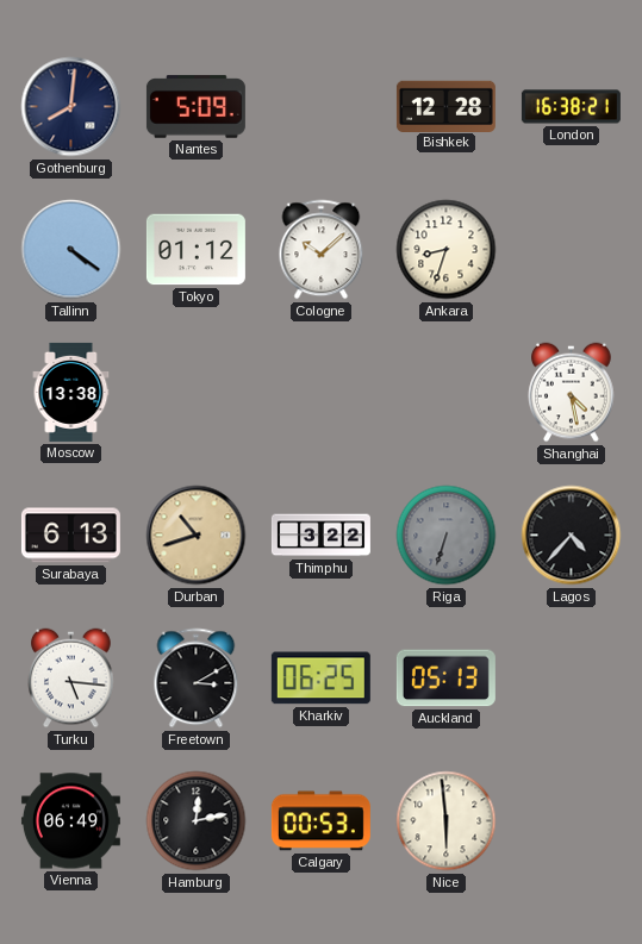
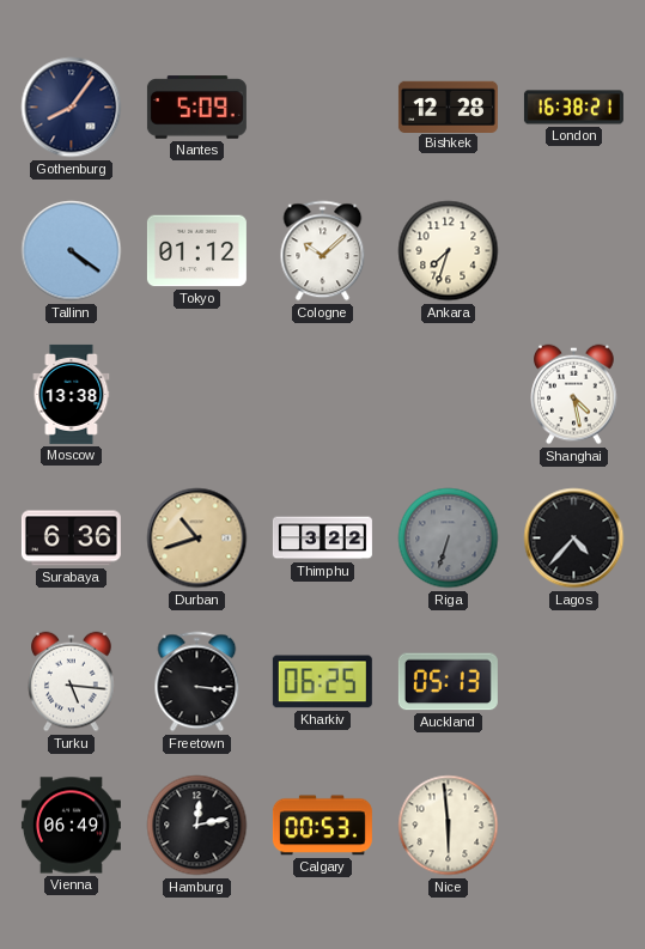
Gothenburg: 8:01 -> 8:06
Ankara: 8:33 -> 7:33
Surabaya: 6:13 -> 6:36
Freetown: 3:10 -> 3:16
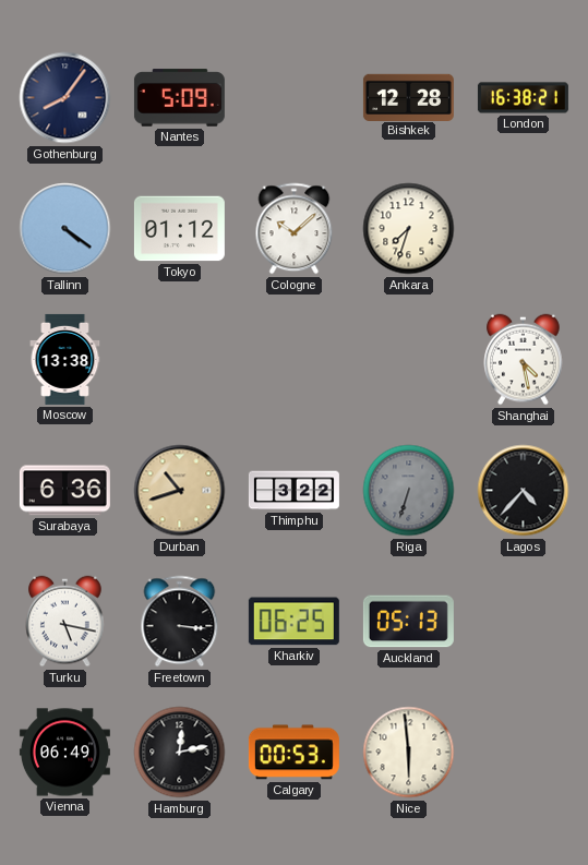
Turku: 5:16 -> 5:17
